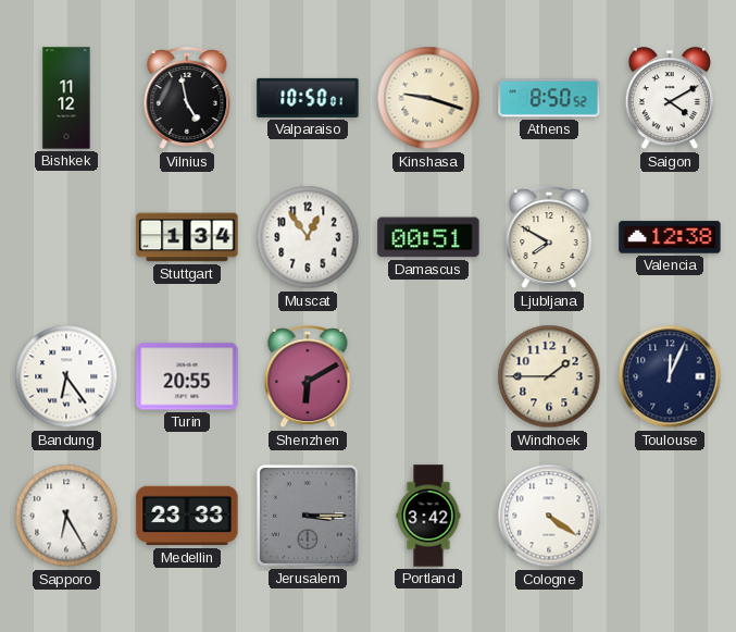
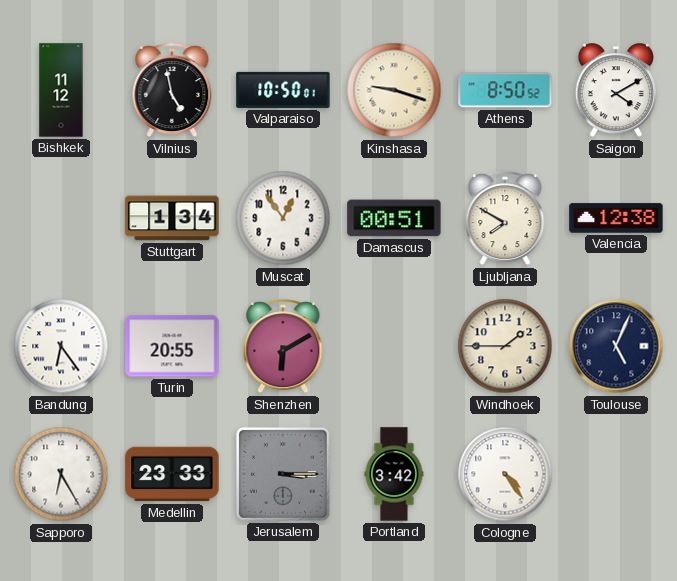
Toulouse: 12:04 -> 5:04
Cologne: 4:21 -> 4:24
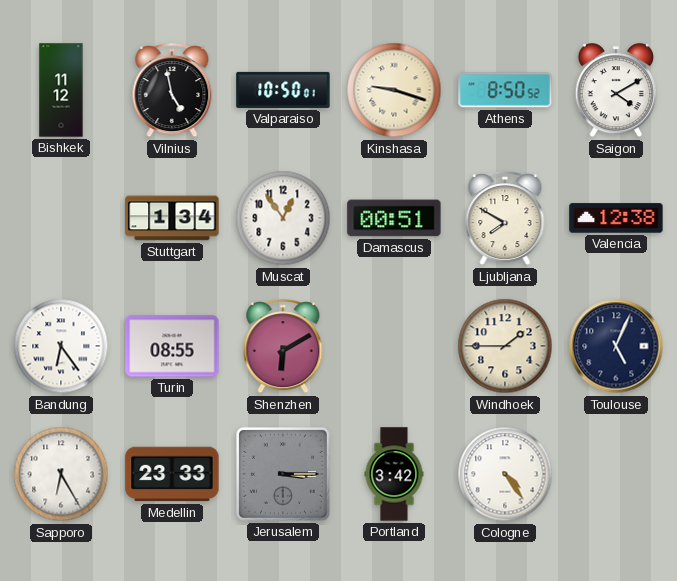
Turin: 20:55 -> 08:55
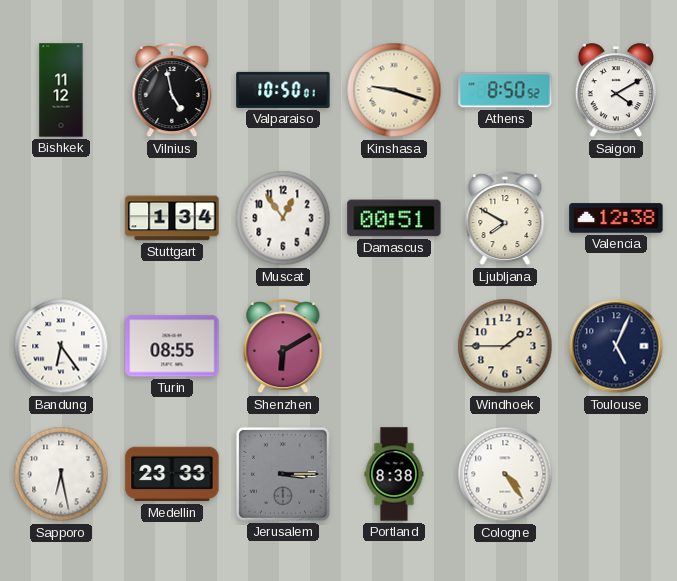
Sapporo: 6:25 -> 6:28
Portland: 3:42 -> 8:38
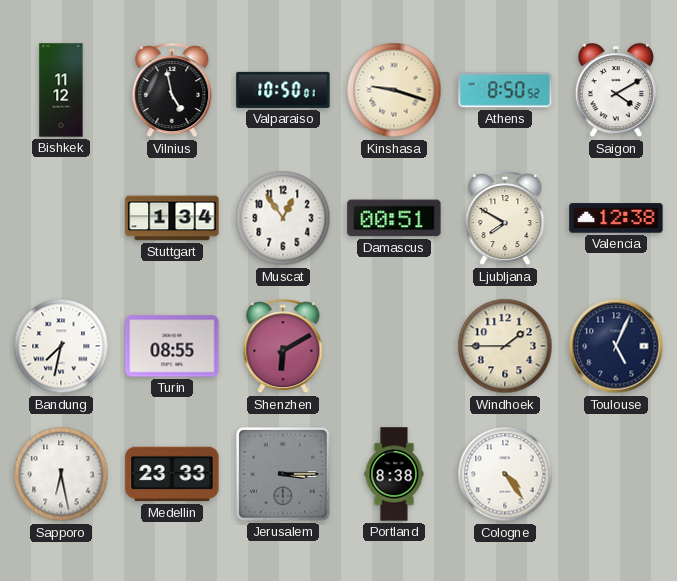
Bandung: 6:24 -> 7:32
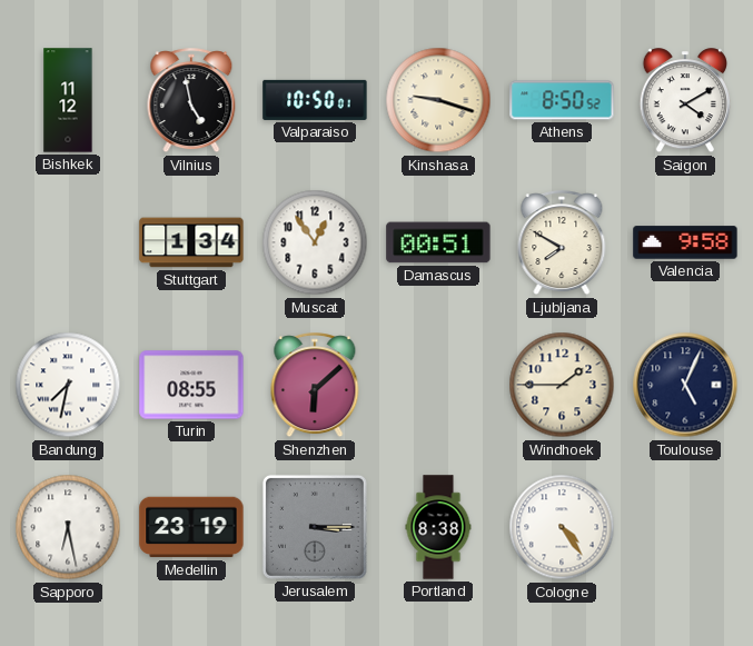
Valencia: 12:38 -> 9:58
Shenzhen: 6:10 -> 6:08
Medellin: 23:33 -> 23:19
